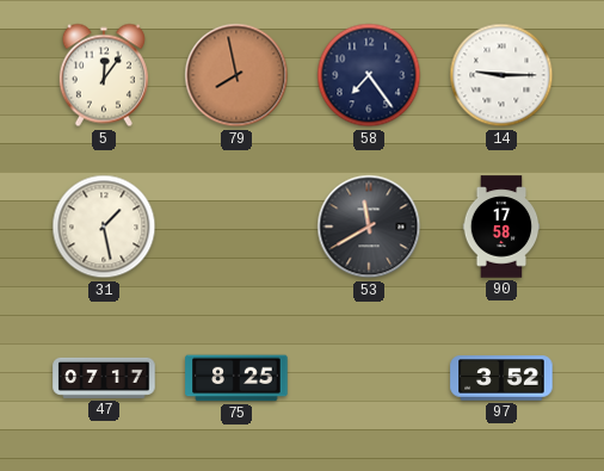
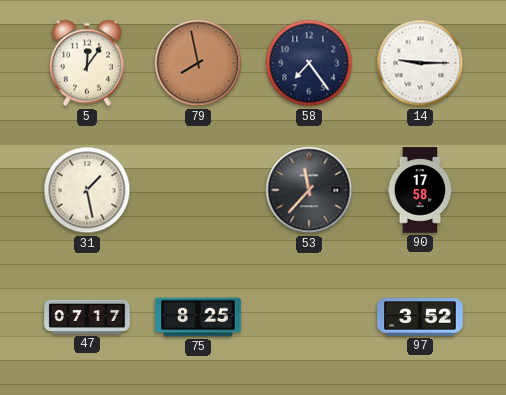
53: 11:40 -> 11:37
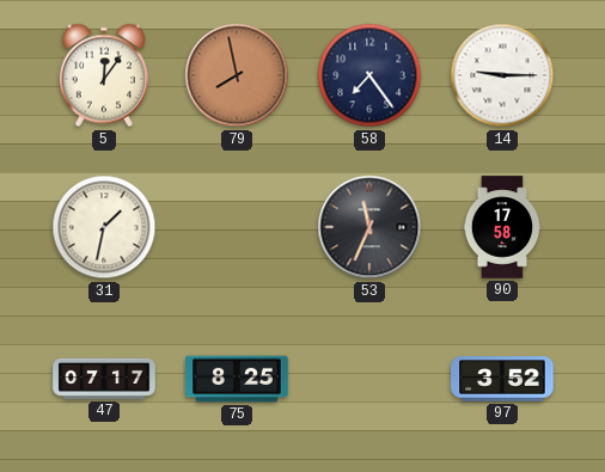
31: 1:28 -> 1:32
53: 11:37 -> 11:34
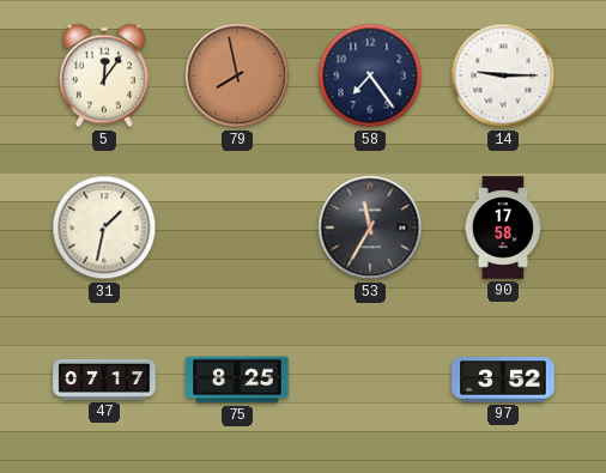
53: 11:34 -> 11:35
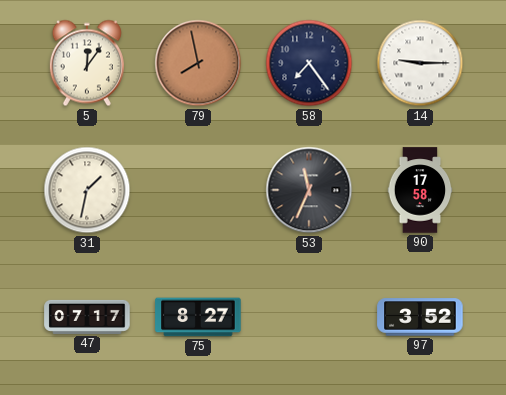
53: 11:35 -> 11:34
75: 8:25 -> 8:27
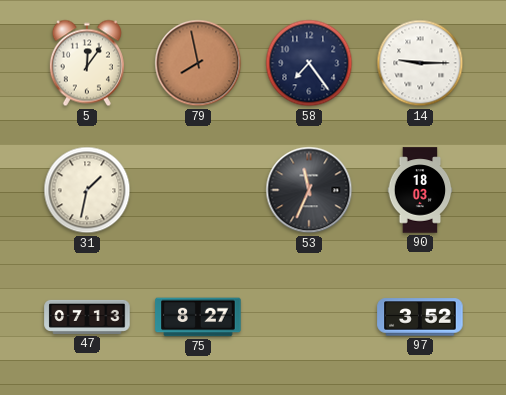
90: 17:58 -> 18:03
47: 07:17 -> 07:13
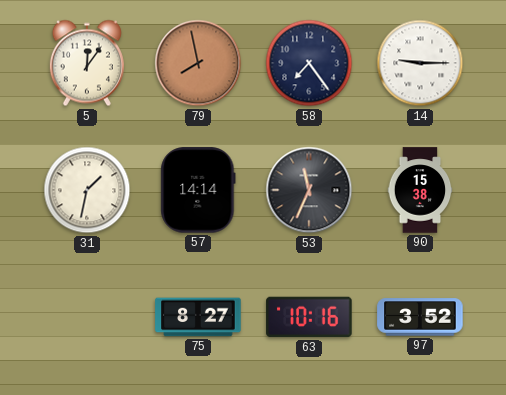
57: none -> 14:14
90: 18:03 -> 15:38
47: 07:13 -> none
63: none -> 10:16
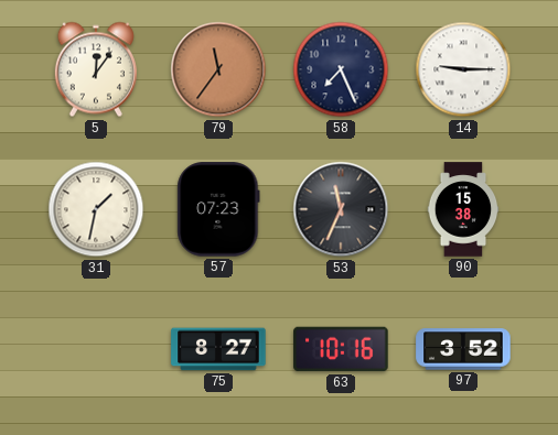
79: 7:58 -> 11:36
58: 7:24 -> 7:26
57: 14:14 -> 07:23
